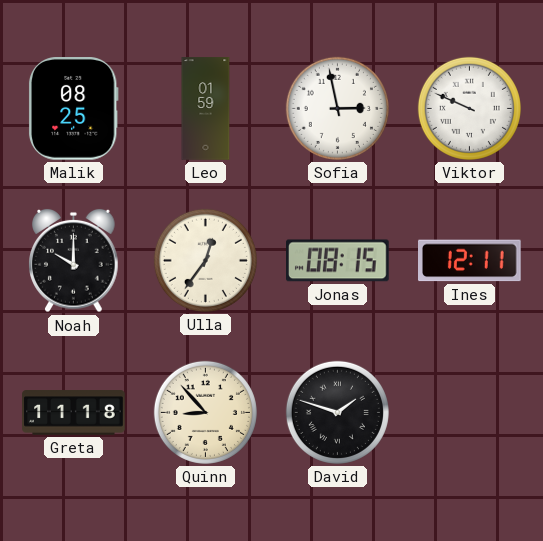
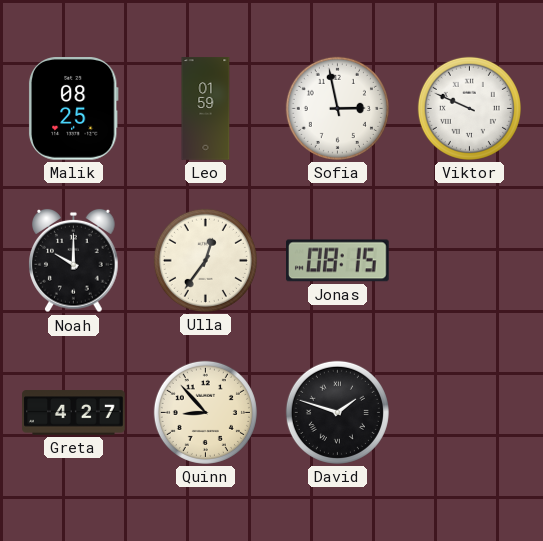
Ines: 12:11 -> none
Greta: 11:18 -> 4:27
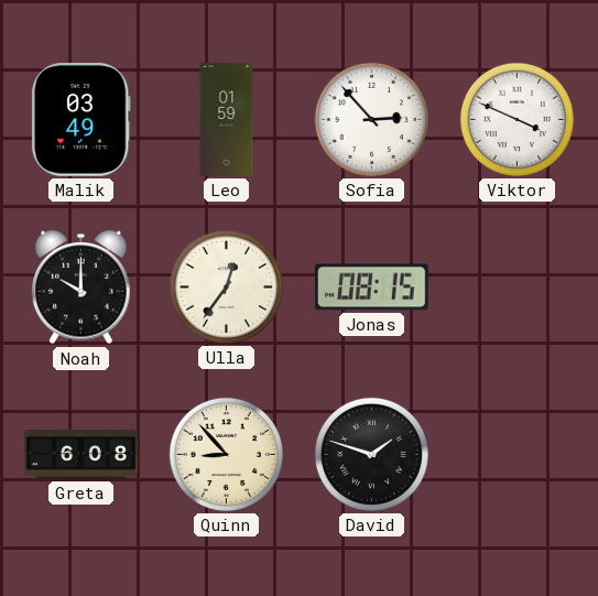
Malik: 08:25 -> 03:49
Sofia: 2:58 -> 2:53
Viktor: 9:49 -> 3:49
Greta: 4:27 -> 6:08
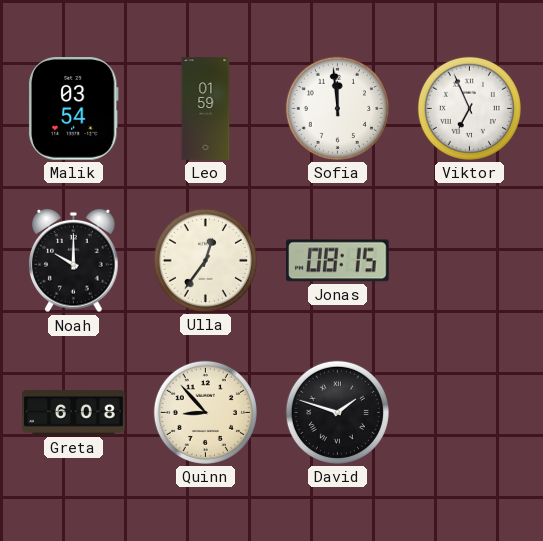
Malik: 03:49 -> 03:54
Sofia: 2:53 -> 11:59
Viktor: 3:49 -> 6:56
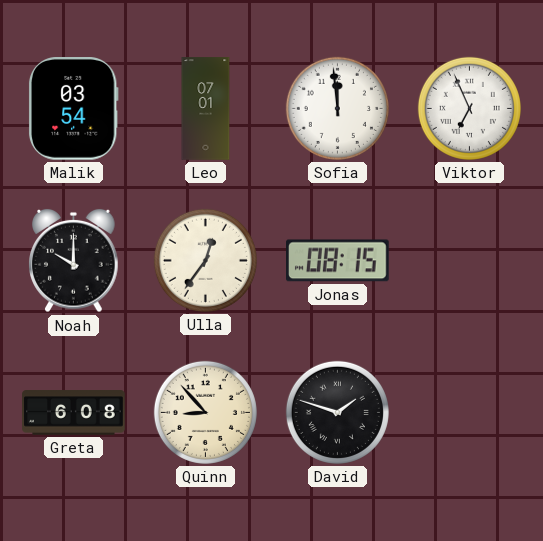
Leo: 01:59 -> 07:01
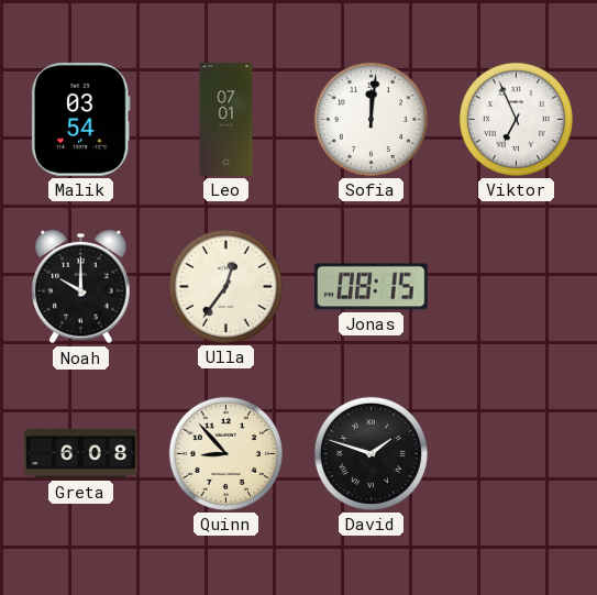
Sofia: 11:59 -> 12:01
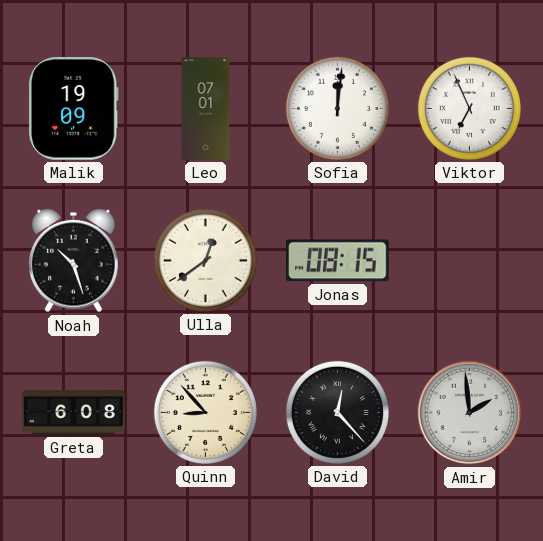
Malik: 03:54 -> 19:09
Noah: 10:00 -> 10:27
Ulla: 12:36 -> 12:39
David: 1:48 -> 12:23
Amir: none -> 1:59
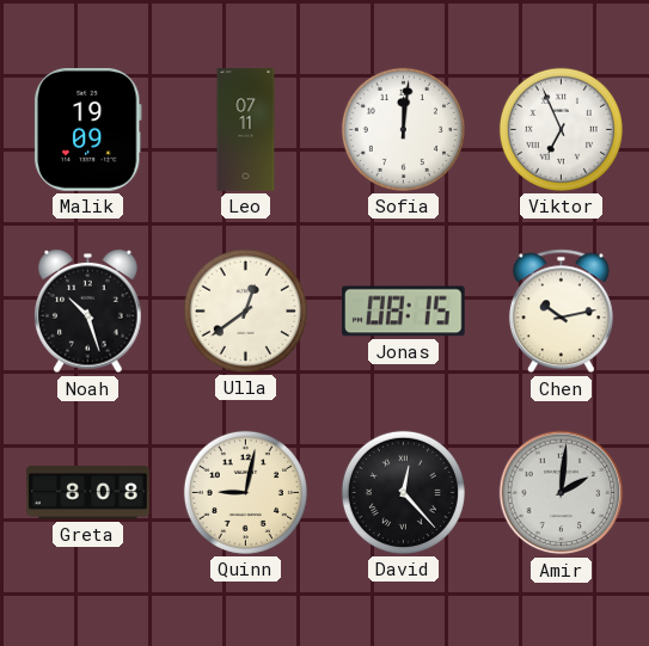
Leo: 07:01 -> 07:11
Chen: none -> 10:13
Greta: 6:08 -> 8:08
Quinn: 8:53 -> 9:02
Amir: 1:59 -> 2:01
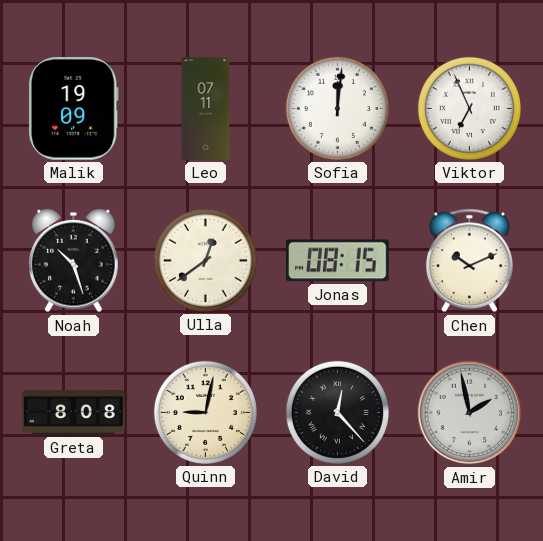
Chen: 10:13 -> 10:11
Amir: 2:01 -> 1:58
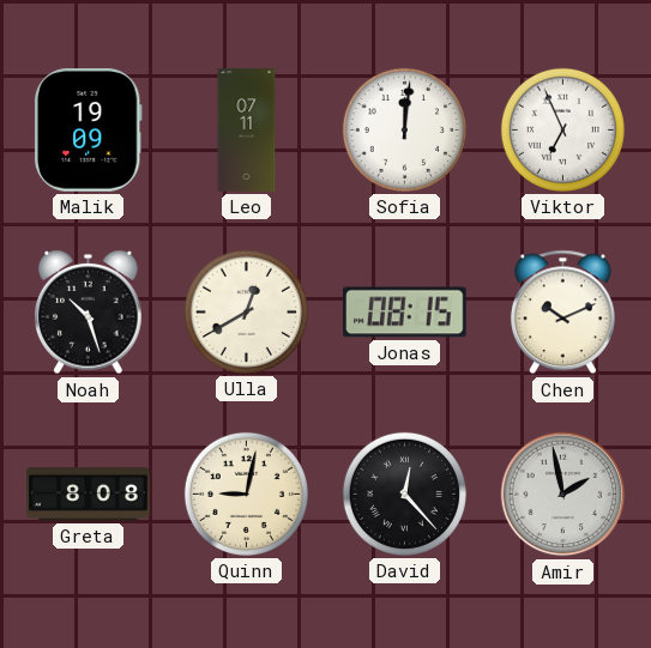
Ulla: 12:39 -> 12:40
